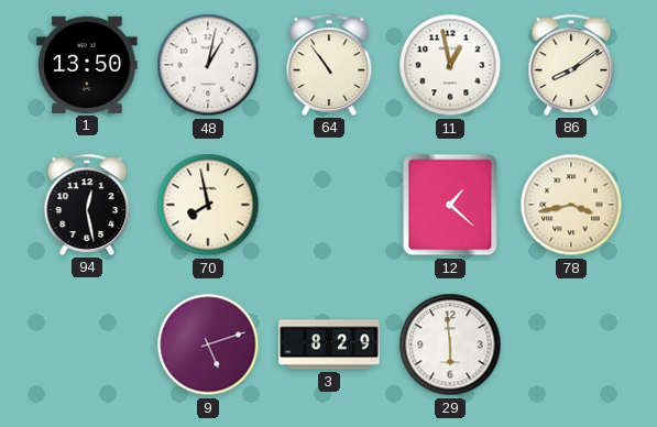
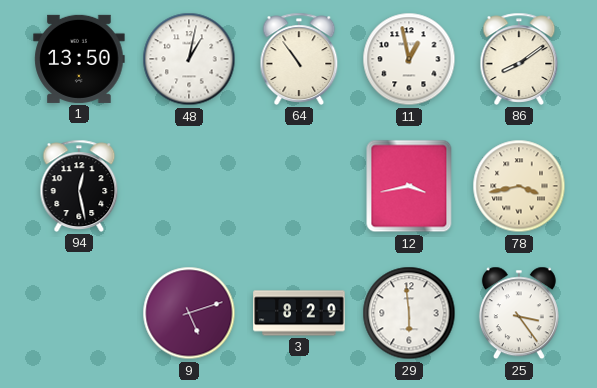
70: 7:58 -> none
12: 1:22 -> 3:43
25: none -> 3:24
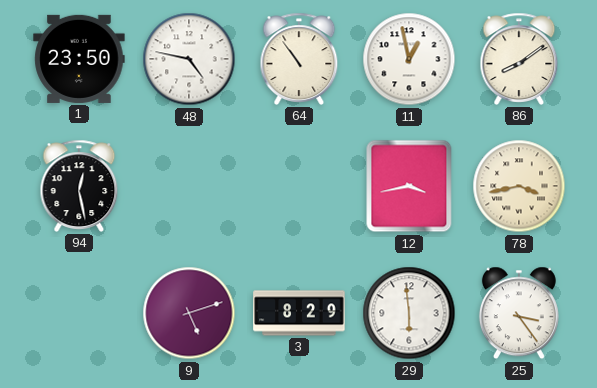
1: 13:50 -> 23:50
48: 1:02 -> 4:47
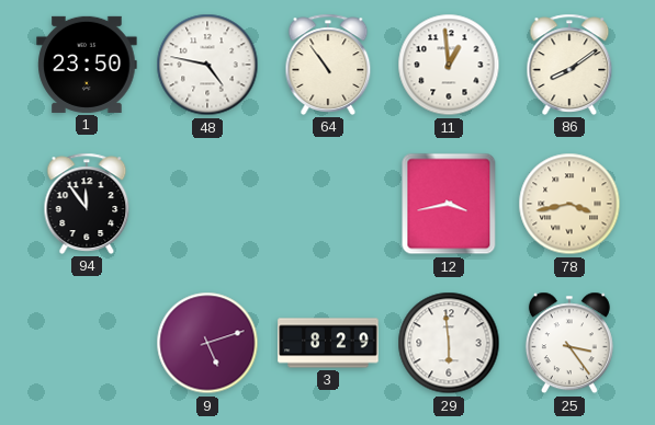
11: 12:58 -> 12:59
94: 12:28 -> 11:54
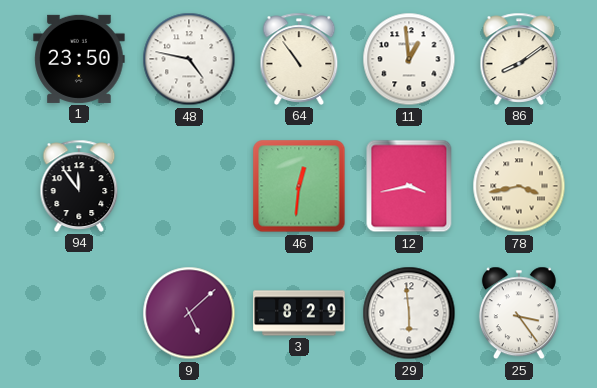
46: none -> 12:31
9: 5:12 -> 5:08
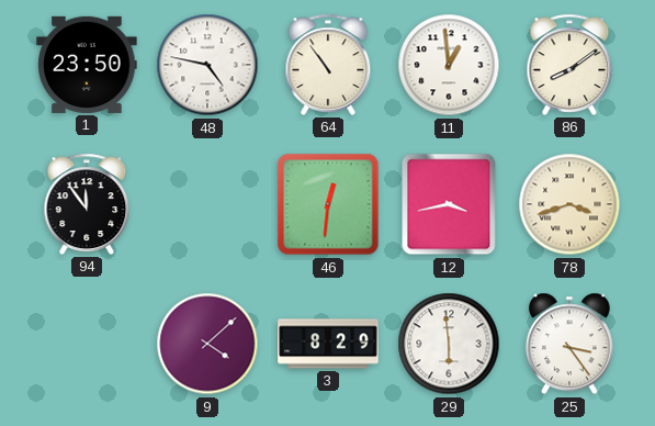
78: 3:43 -> 3:42
9: 5:08 -> 4:08
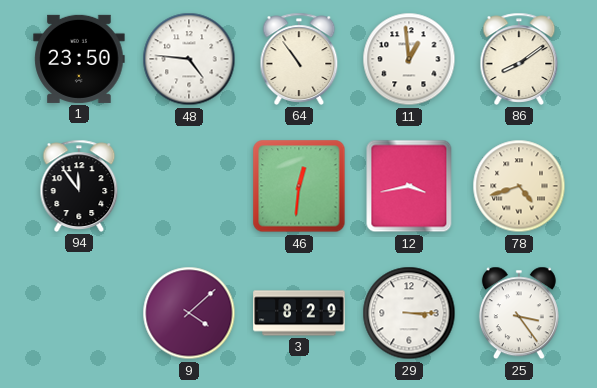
48: 4:47 -> 4:46
78: 3:42 -> 4:42
29: 5:59 -> 3:15
